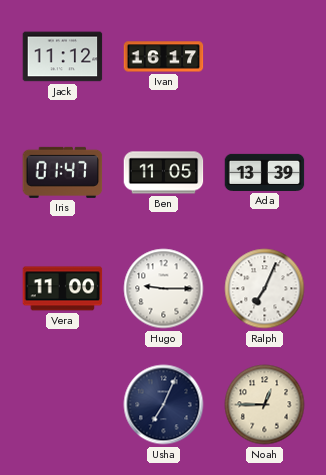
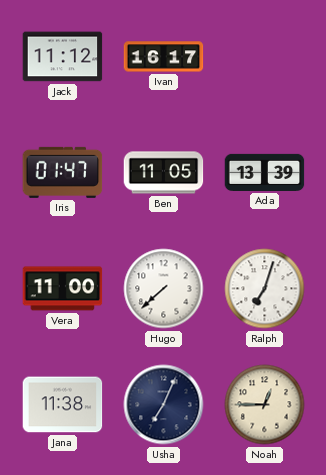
Hugo: 9:15 -> 7:38
Ralph: 7:04 -> 7:03
Jana: none -> 11:38
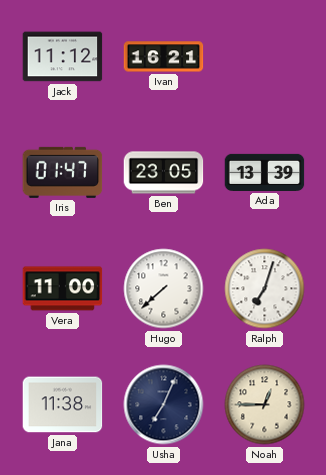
Ivan: 16:17 -> 16:21
Ben: 11:05 -> 23:05
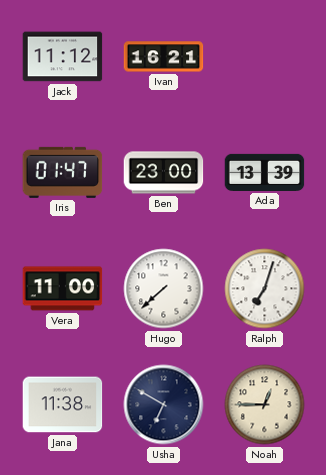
Ben: 23:05 -> 23:00
Usha: 7:04 -> 6:50
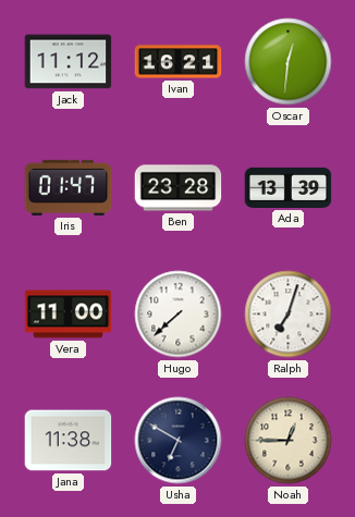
Oscar: none -> 12:31
Ben: 23:00 -> 23:28
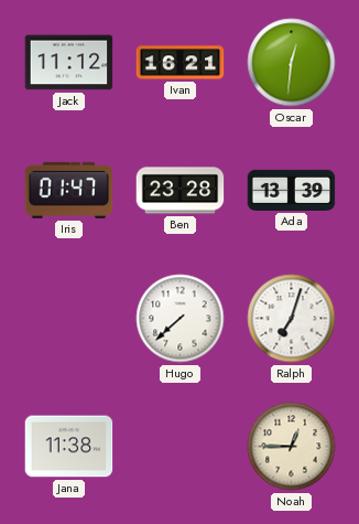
Vera: 11:00 -> none
Usha: 6:50 -> none
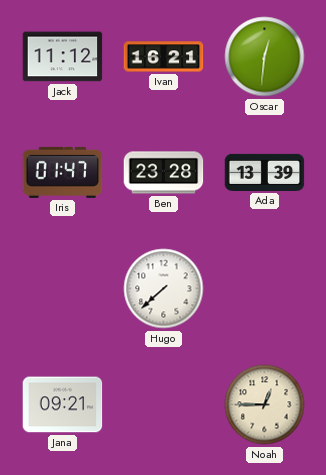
Ralph: 7:03 -> none
Jana: 11:38 -> 09:21
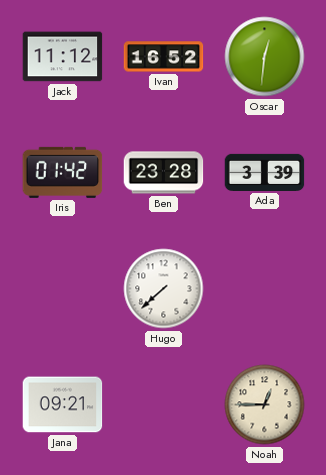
Ivan: 16:21 -> 16:52
Iris: 01:47 -> 01:42
Ada: 13:39 -> 3:39
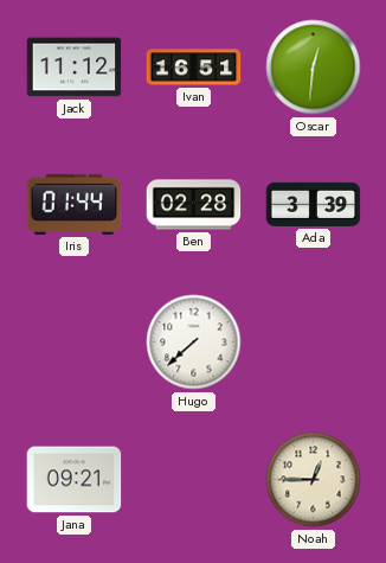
Ivan: 16:52 -> 16:51
Iris: 01:42 -> 01:44
Ben: 23:28 -> 02:28
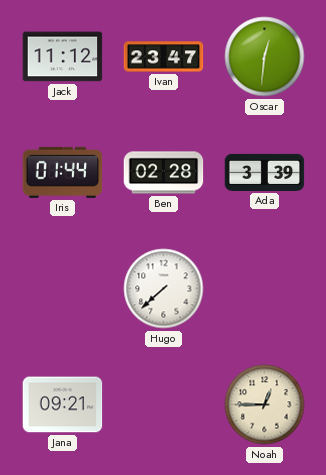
Ivan: 16:51 -> 23:47
